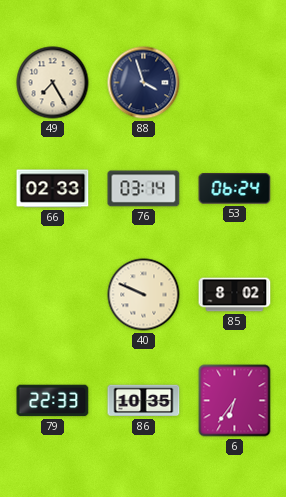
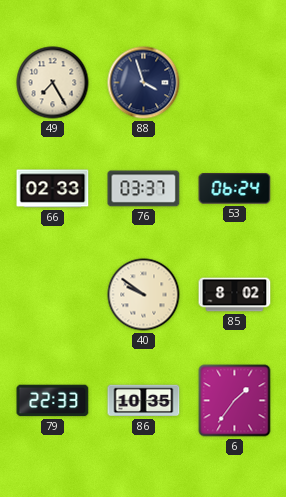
76: 03:14 -> 03:37
40: 9:49 -> 9:51
6: 6:36 -> 1:36
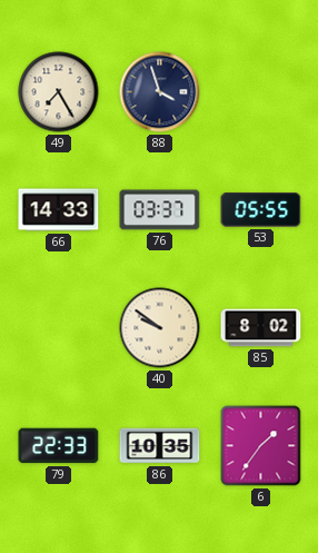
66: 02:33 -> 14:33
53: 06:24 -> 05:55
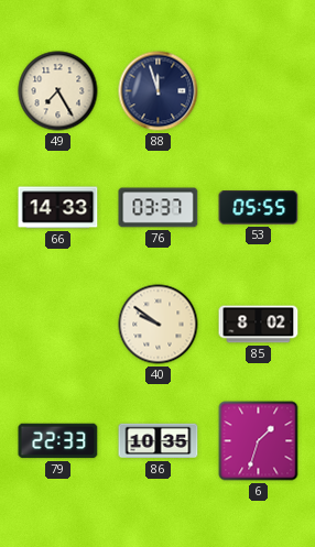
88: 3:57 -> 11:57
6: 1:36 -> 1:33
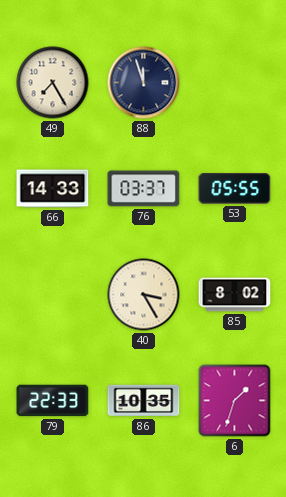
40: 9:51 -> 3:25
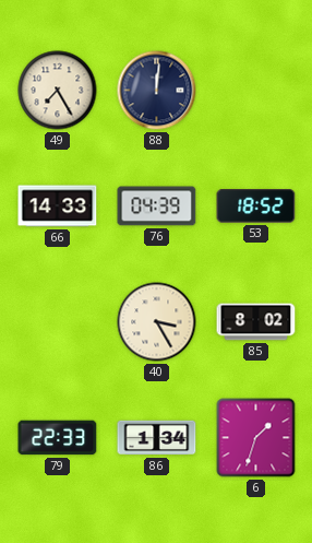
88: 11:57 -> 12:01
76: 03:37 -> 04:39
53: 05:55 -> 18:52
86: 10:35 -> 1:34
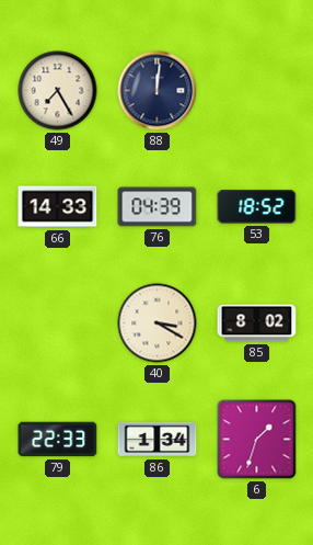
40: 3:25 -> 3:20
